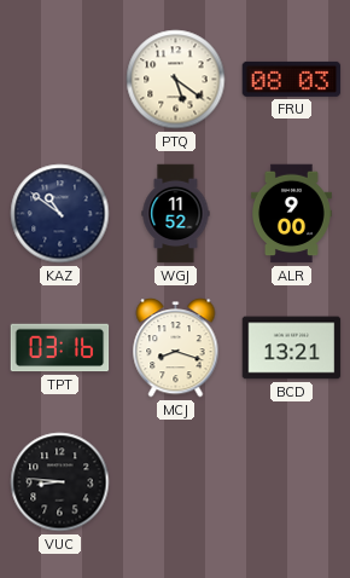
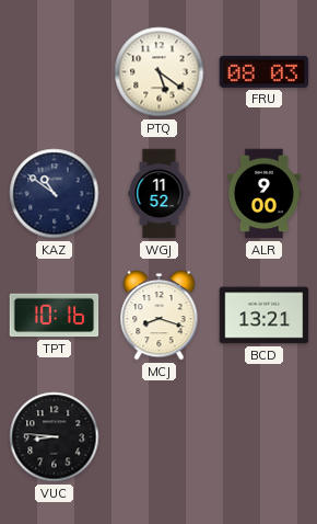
TPT: 03:16 -> 10:16
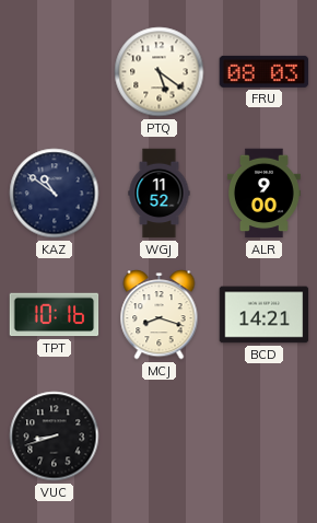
BCD: 13:21 -> 14:21
VUC: 8:46 -> 8:42
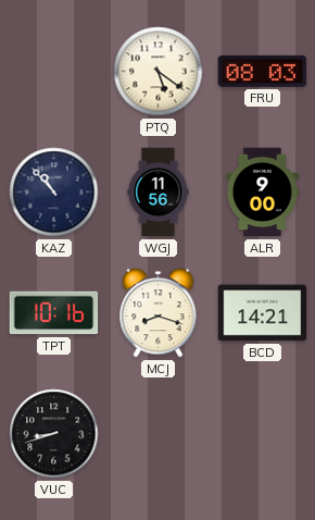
KAZ: 10:51 -> 10:53
WGJ: 11:52 -> 11:56
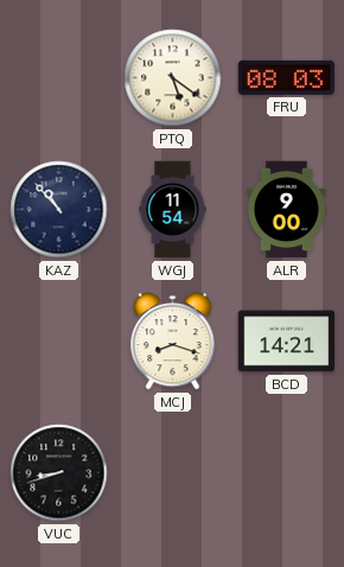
WGJ: 11:56 -> 11:54
TPT: 10:16 -> none
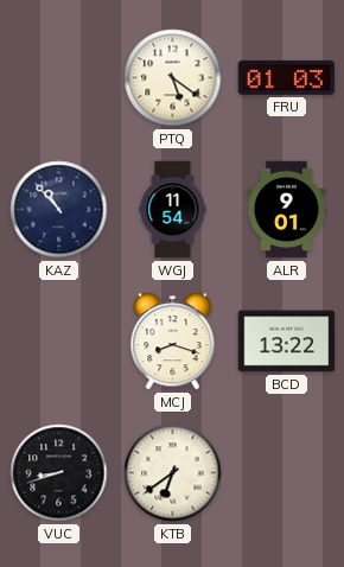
FRU: 08:03 -> 01:03
ALR: 9:00 -> 9:01
BCD: 14:21 -> 13:22
KTB: none -> 6:39
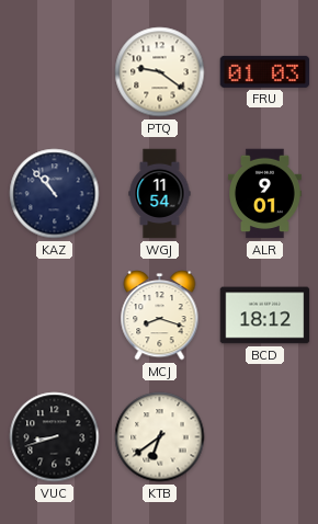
PTQ: 5:21 -> 9:21
BCD: 13:22 -> 18:12
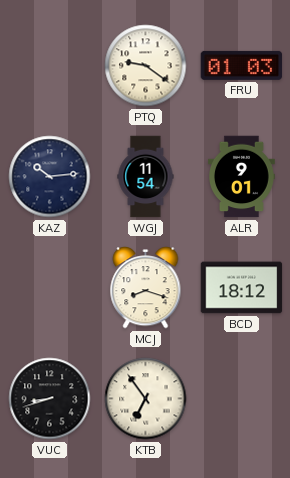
KAZ: 10:53 -> 10:14
KTB: 6:39 -> 6:54
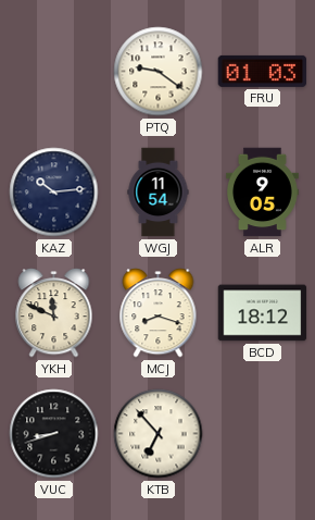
ALR: 9:01 -> 9:05
YKH: none -> 11:49
KTB: 6:54 -> 6:53
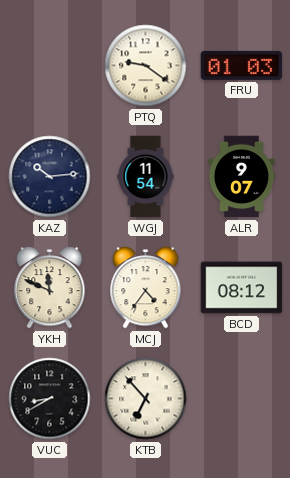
ALR: 9:05 -> 9:07
MCJ: 8:18 -> 4:36
BCD: 18:12 -> 08:12
VUC: 8:42 -> 8:40
